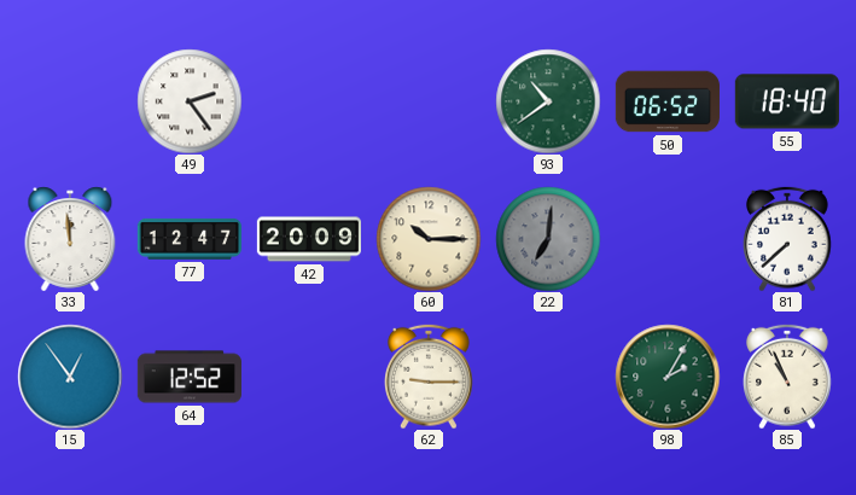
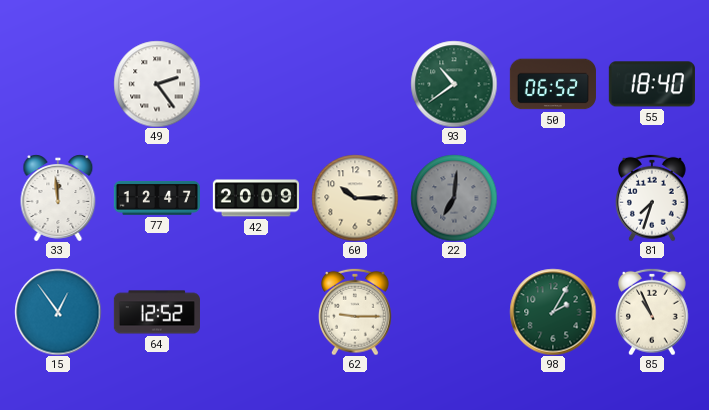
81: 7:38 -> 7:33
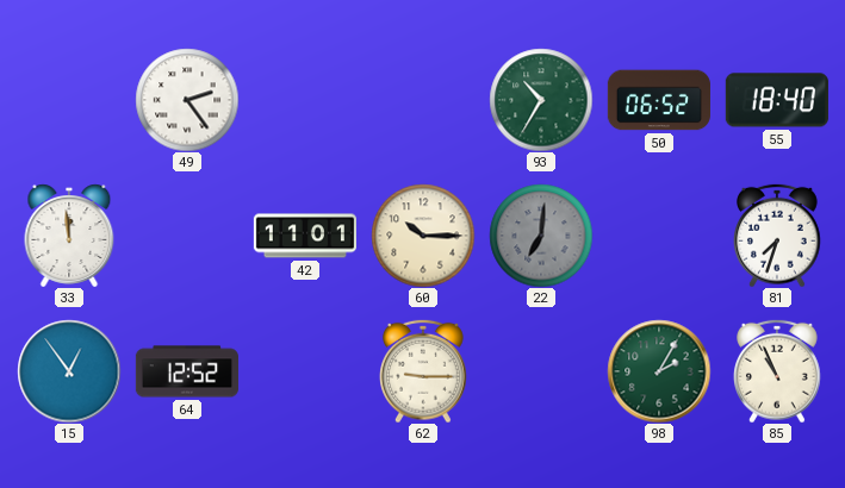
93: 10:39 -> 10:35
77: 12:47 -> none
42: 20:09 -> 11:01
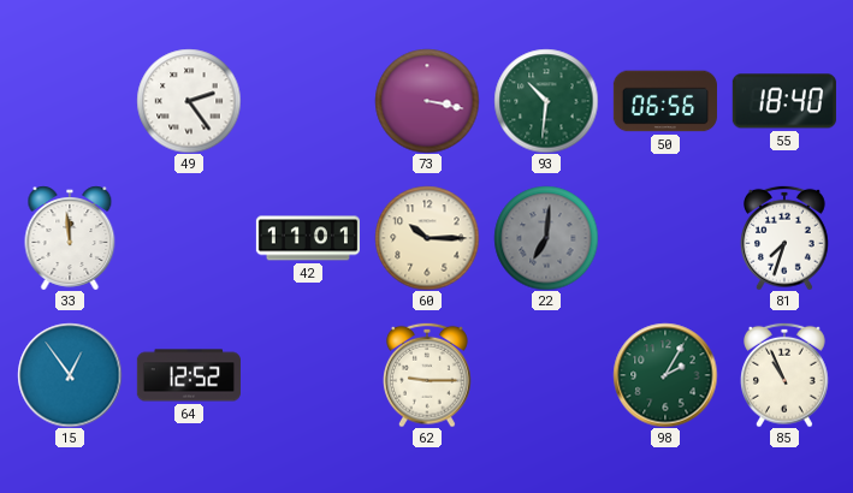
73: none -> 3:17
93: 10:35 -> 10:31
50: 06:52 -> 06:56
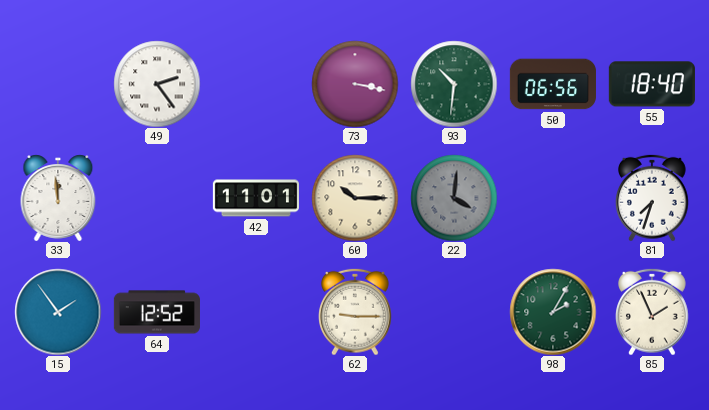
22: 7:01 -> 4:01
15: 12:54 -> 1:54
85: 10:56 -> 1:56
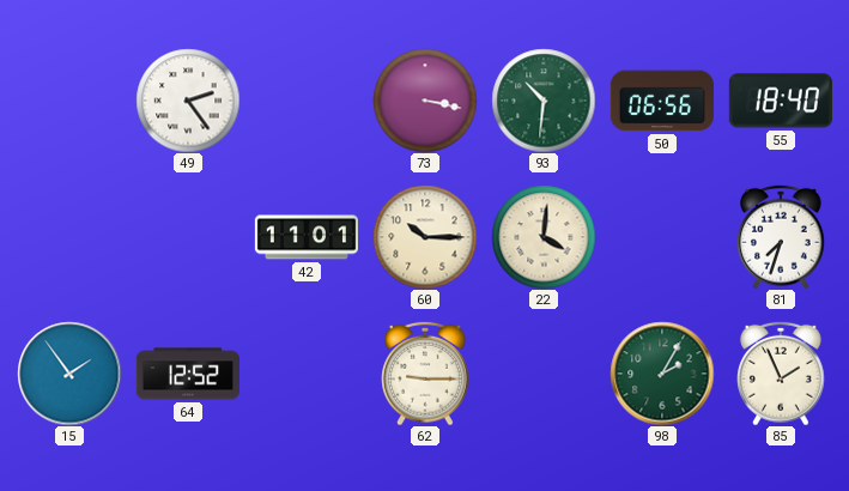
33: 11:59 -> none
22 dial: grey -> cream
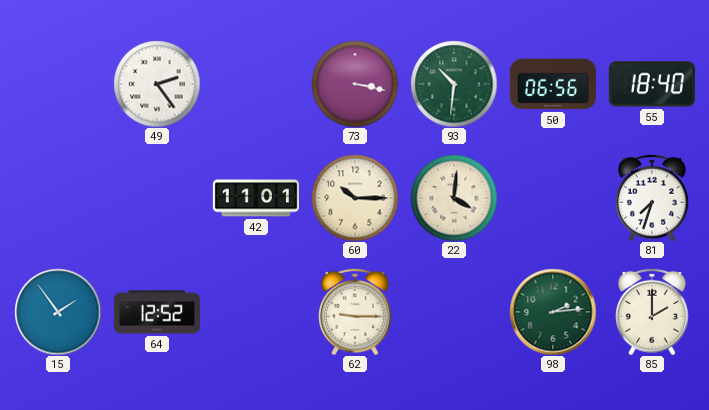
98: 2:05 -> 2:14
85: 1:56 -> 2:00
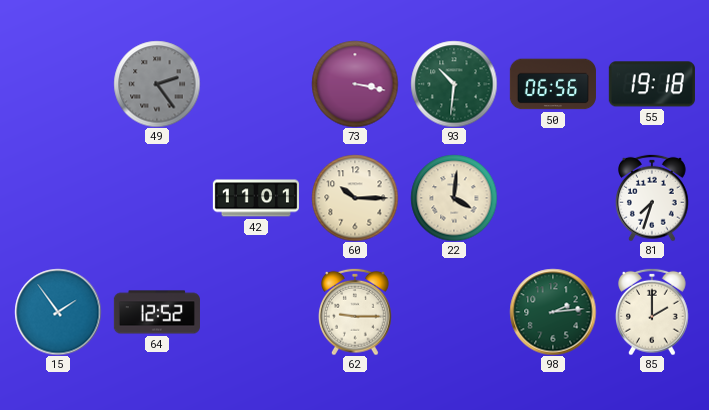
49 dial: white -> grey
55: 18:40 -> 19:18
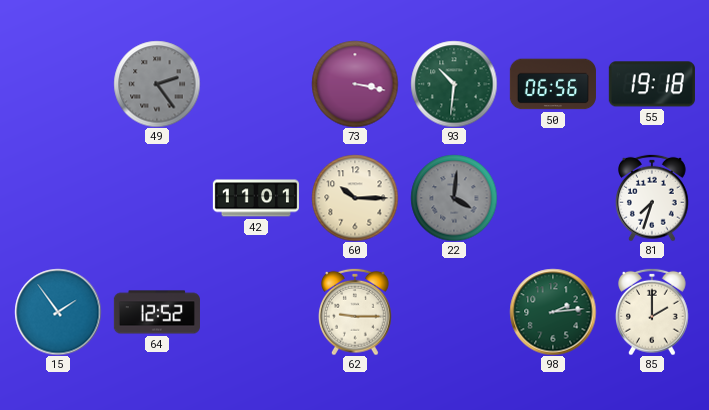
22 dial: cream -> grey
